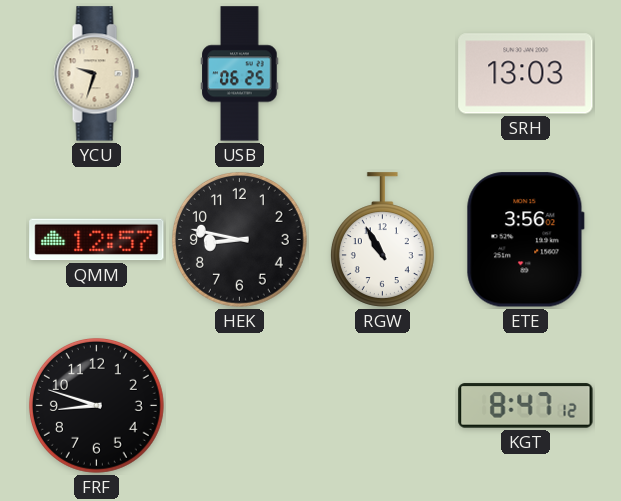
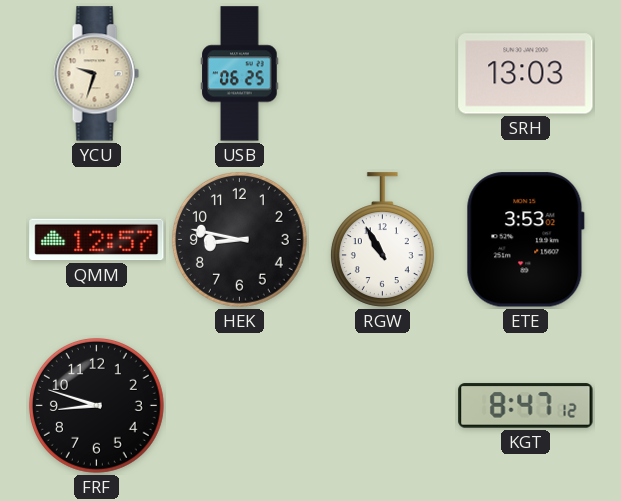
ETE: 3:56 -> 3:53
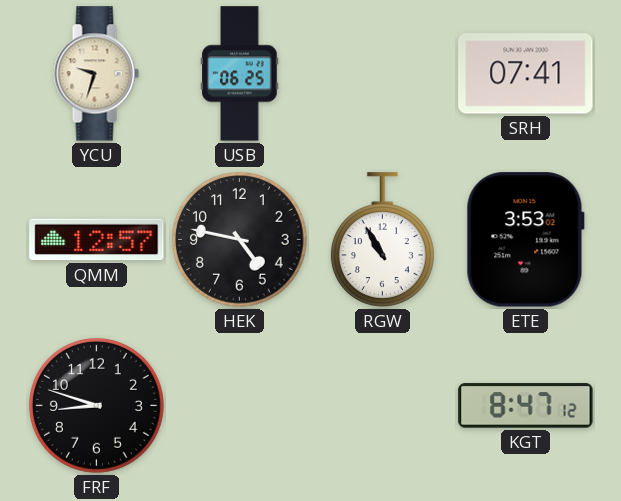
SRH: 13:03 -> 07:41
HEK: 8:47 -> 4:47
